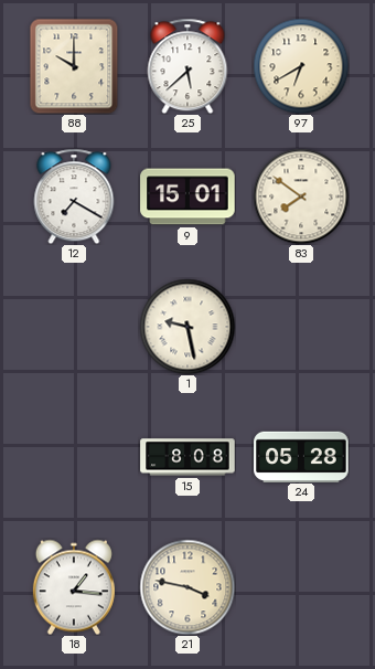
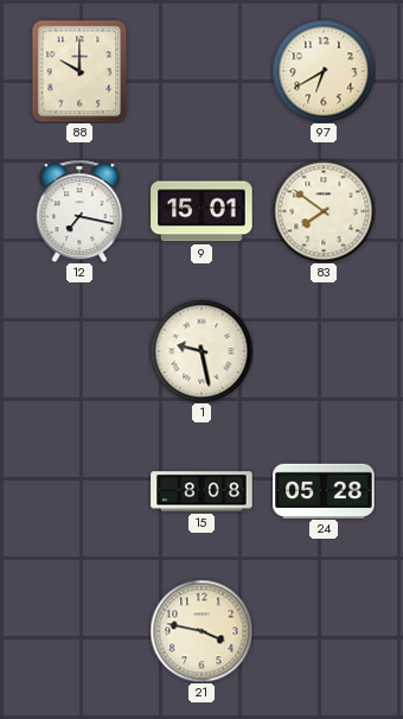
25: 5:38 -> none
12: 7:20 -> 7:17
18: 1:16 -> none
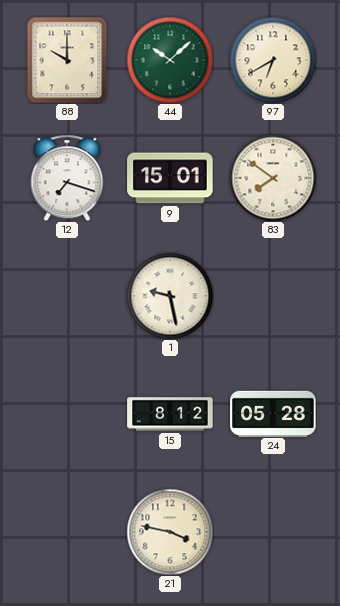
44: none -> 10:08
12: 7:17 -> 7:18
15: 8:08 -> 8:12
